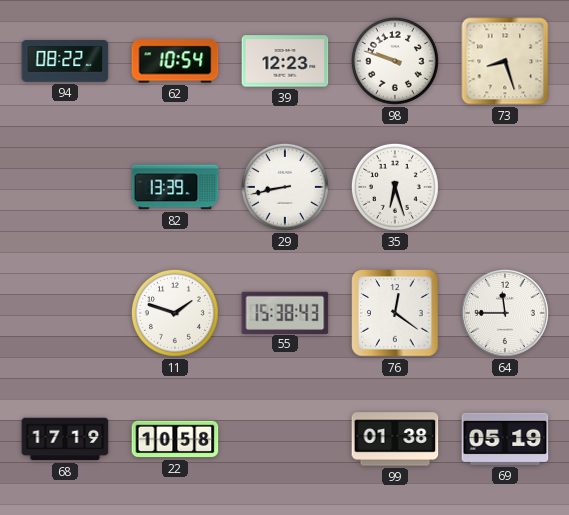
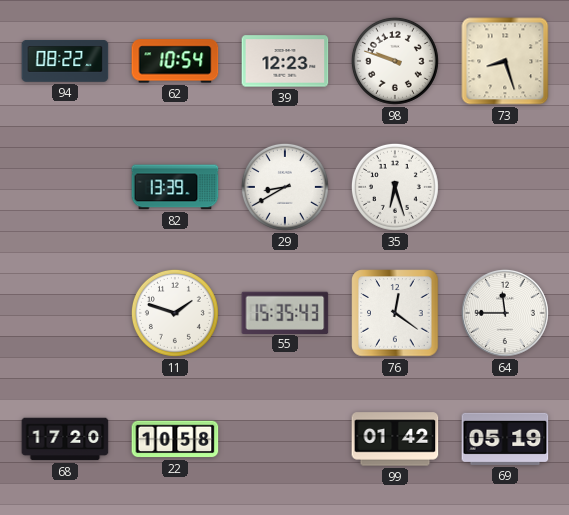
29: 8:43 -> 8:40
55: 15:38 -> 15:35
68: 17:19 -> 17:20
99: 01:38 -> 01:42
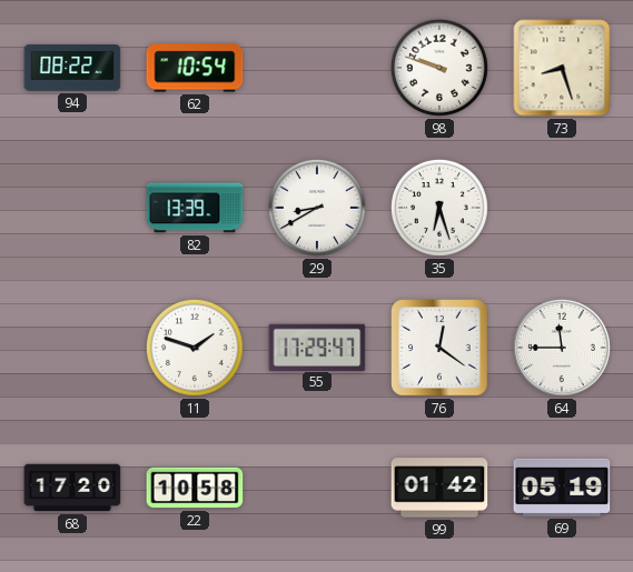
39: 12:23 -> none
55: 15:35 -> 17:29
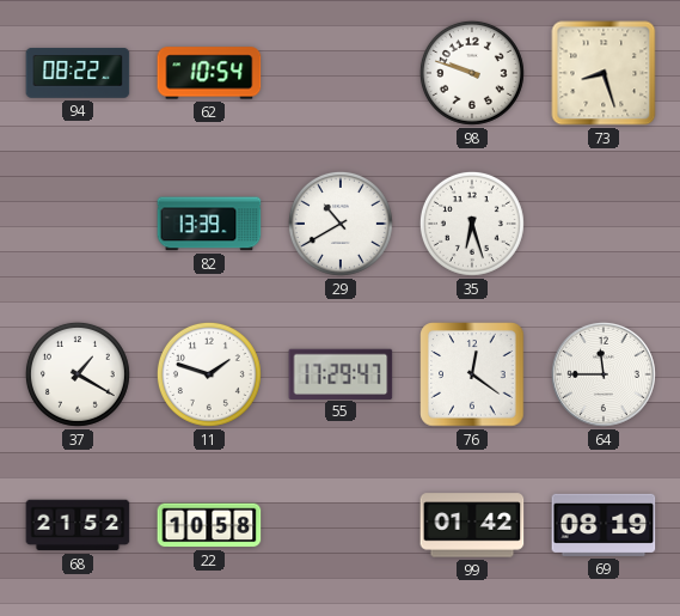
29: 8:40 -> 10:40
37: none -> 1:20
68: 17:20 -> 21:52
69: 05:19 -> 08:19
